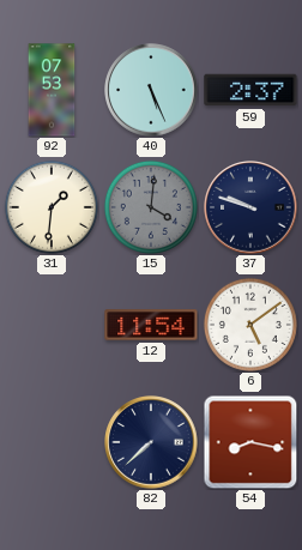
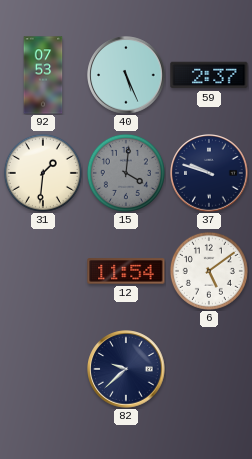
82: 7:38 -> 9:38
54: 8:17 -> none
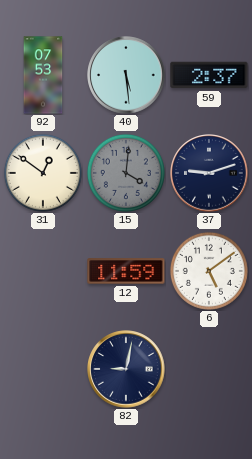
40: 5:26 -> 5:29
31: 1:31 -> 12:51
37: 9:48 -> 9:12
12: 11:54 -> 11:59
82: 9:38 -> 9:02
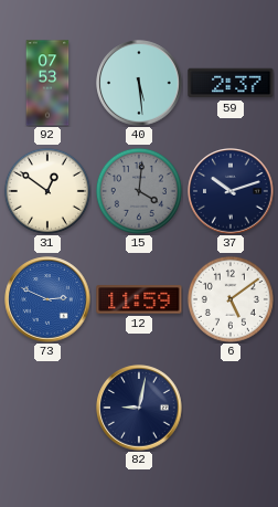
37: 9:12 -> 10:12
73: none -> 2:49
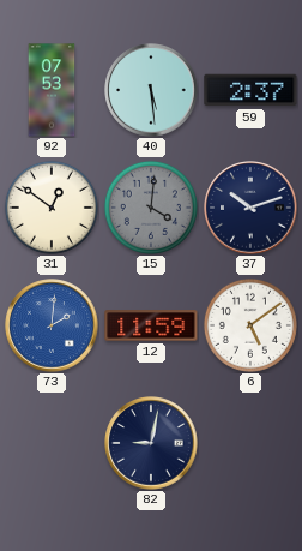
73: 2:49 -> 2:01
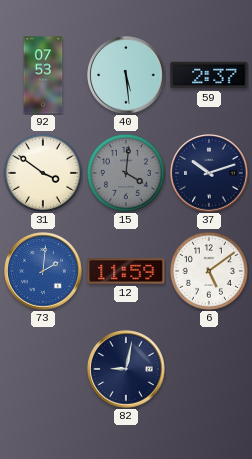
31: 12:51 -> 3:51
